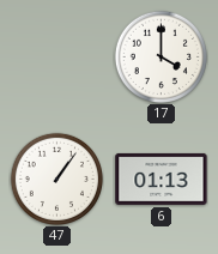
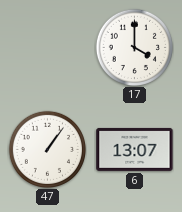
6: 01:13 -> 13:07
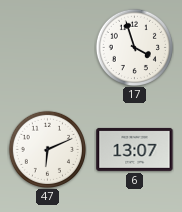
17: 4:00 -> 3:57
47: 1:06 -> 6:11
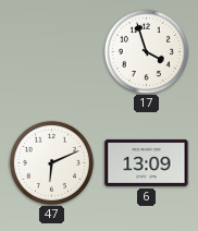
6: 13:07 -> 13:09
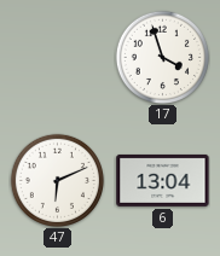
6: 13:09 -> 13:04
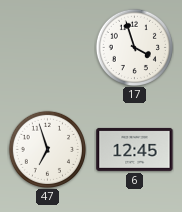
47: 6:11 -> 6:57
6: 13:04 -> 12:45
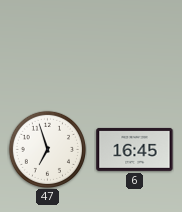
17: 3:57 -> none
6: 12:45 -> 16:45
